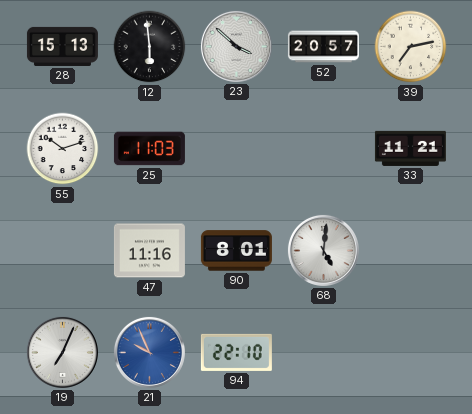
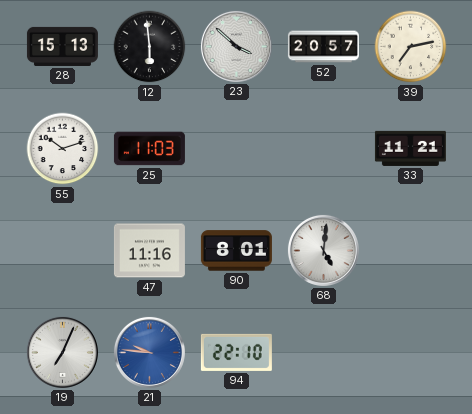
21: 9:56 -> 9:46
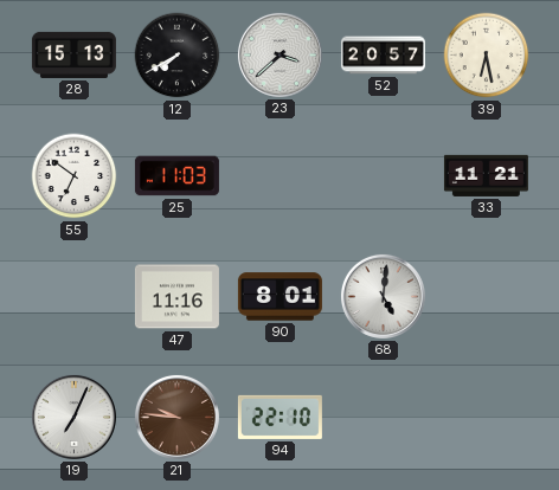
12: 5:59 -> 7:40
23: 3:52 -> 3:38
39: 7:13 -> 6:28
55: 10:12 -> 6:51
21 dial: blue -> brown
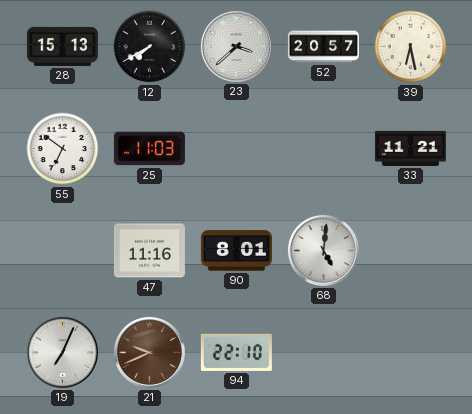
21: 9:46 -> 9:41
